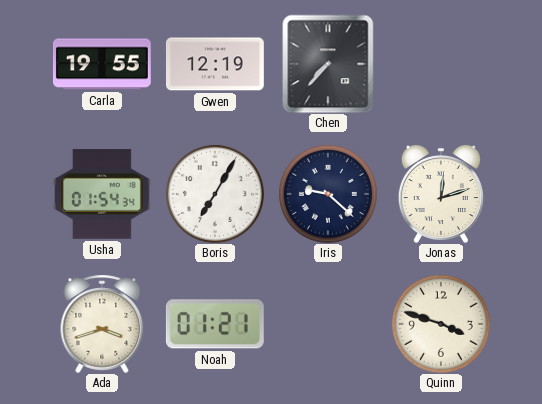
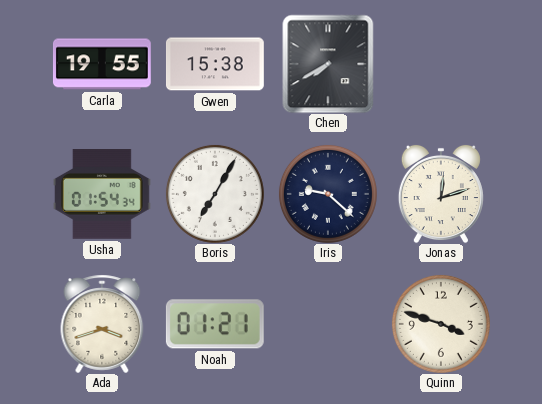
Gwen: 12:19 -> 15:38
Chen: 7:37 -> 7:40
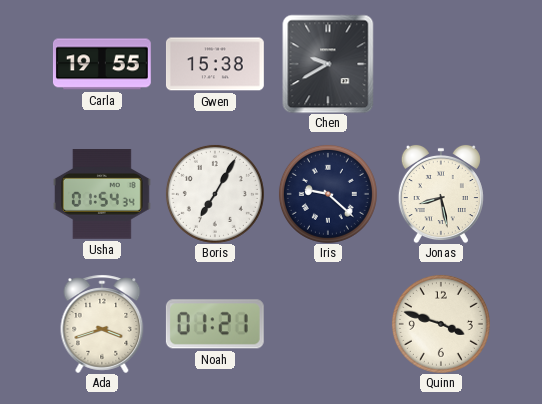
Chen: 7:40 -> 9:40
Jonas: 12:12 -> 8:28
